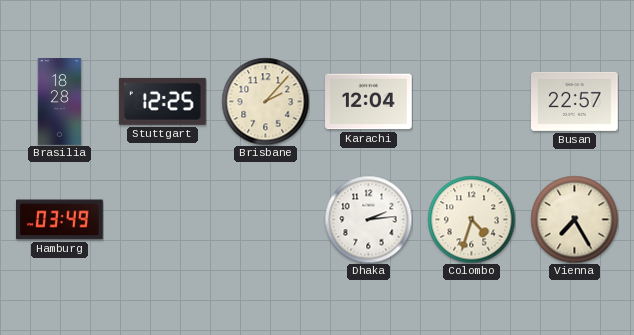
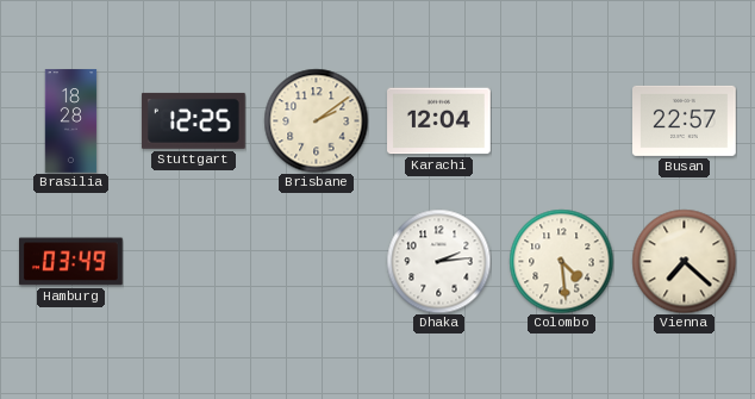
Brisbane: 2:07 -> 2:09
Colombo: 4:33 -> 4:29
Vienna: 7:25 -> 7:22
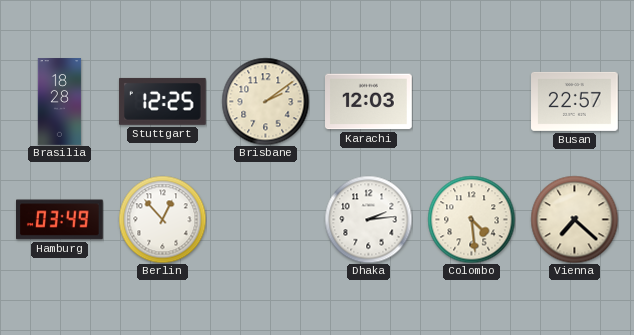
Karachi: 12:04 -> 12:03
Berlin: none -> 12:53
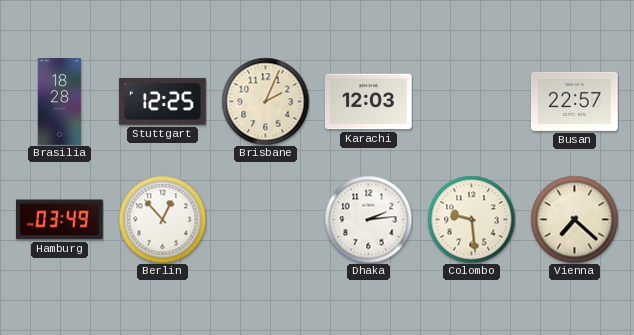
Brisbane: 2:09 -> 2:04
Colombo: 4:29 -> 9:29
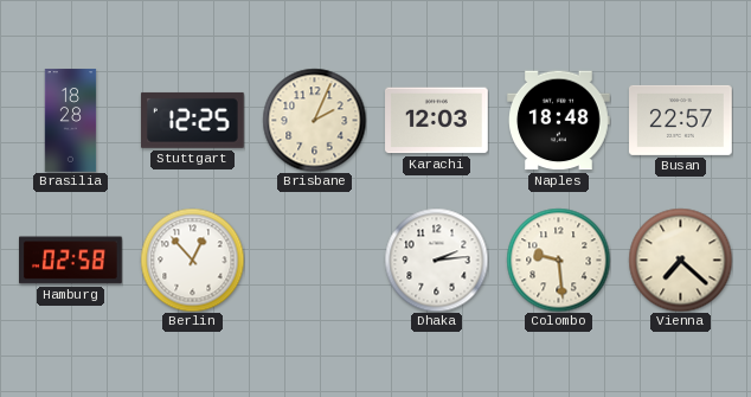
Naples: none -> 18:48
Hamburg: 03:49 -> 02:58
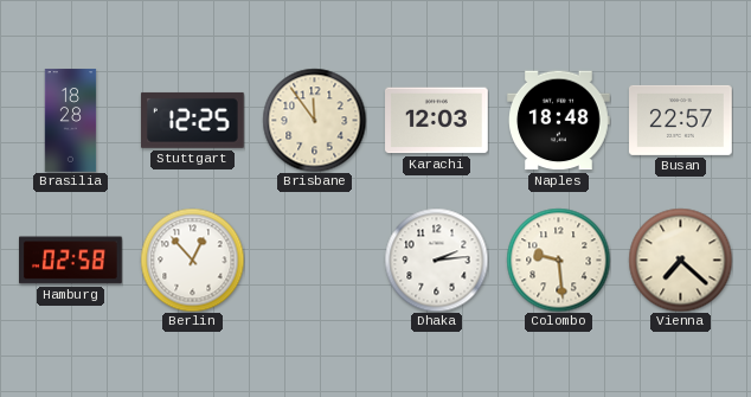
Brisbane: 2:04 -> 11:54
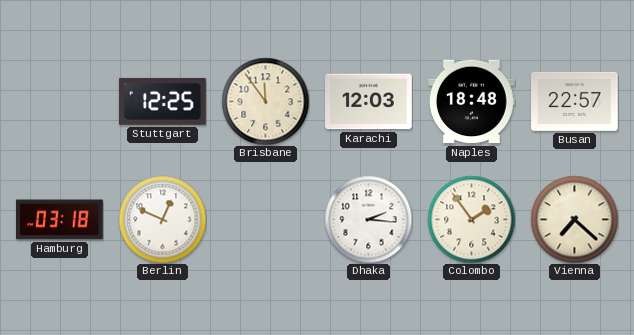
Brasilia: 18:28 -> none
Hamburg: 02:58 -> 03:18
Berlin: 12:53 -> 12:49
Dhaka: 2:14 -> 2:16
Colombo: 9:29 -> 1:54
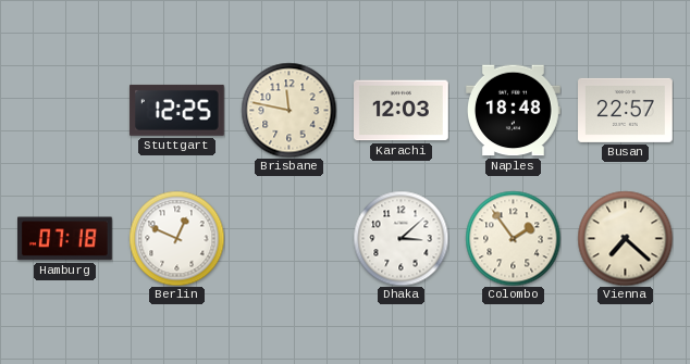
Brisbane: 11:54 -> 11:47
Hamburg: 03:18 -> 07:18
Dhaka: 2:16 -> 3:08
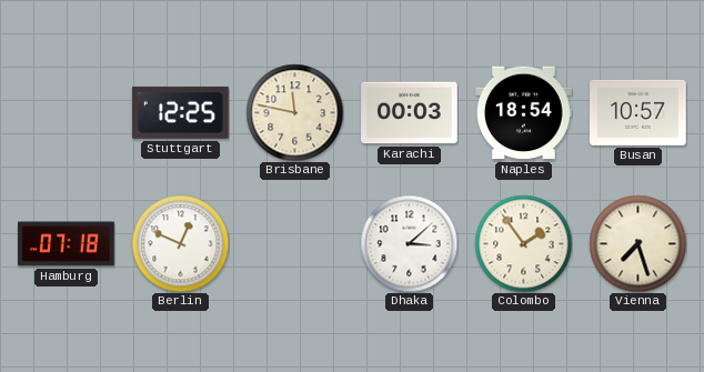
Karachi: 12:03 -> 00:03
Naples: 18:48 -> 18:54
Busan: 22:57 -> 10:57
Vienna: 7:22 -> 7:27
